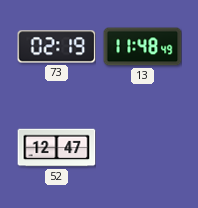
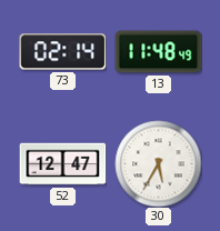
73: 02:19 -> 02:14
30: none -> 5:35
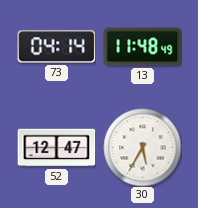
73: 02:14 -> 04:14
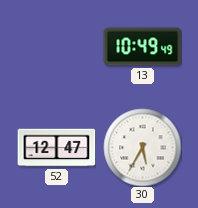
73: 04:14 -> none
13: 11:48 -> 10:49
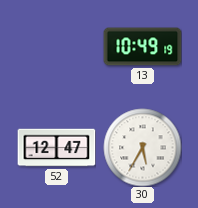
13: 10:49:49 -> 10:49:19
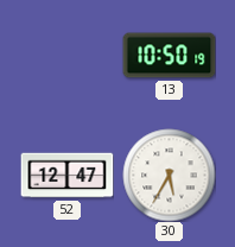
13: 10:49 -> 10:50
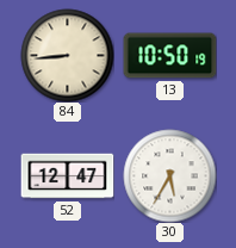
84: none -> 8:44
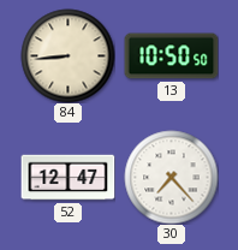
13: 10:50:19 -> 10:50:50
30: 5:35 -> 7:23
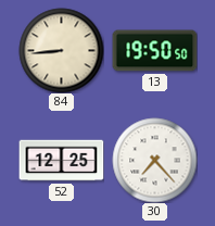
13: 10:50 -> 19:50
52: 12:47 -> 12:25
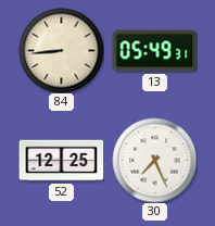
13: 19:50 -> 05:49
30: 7:23 -> 7:26
